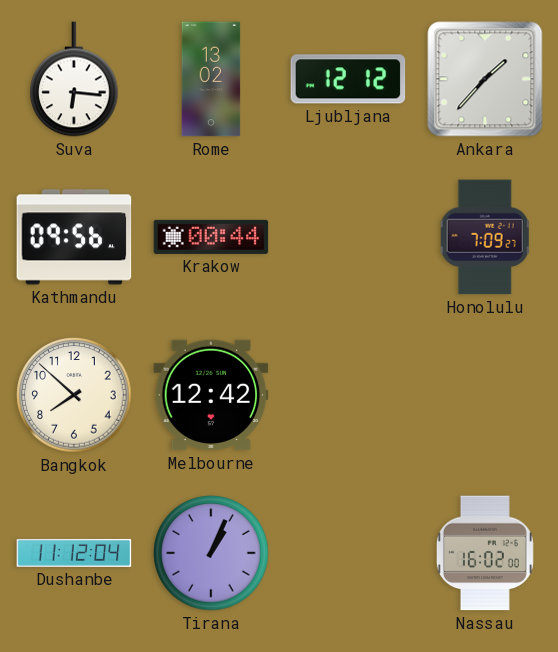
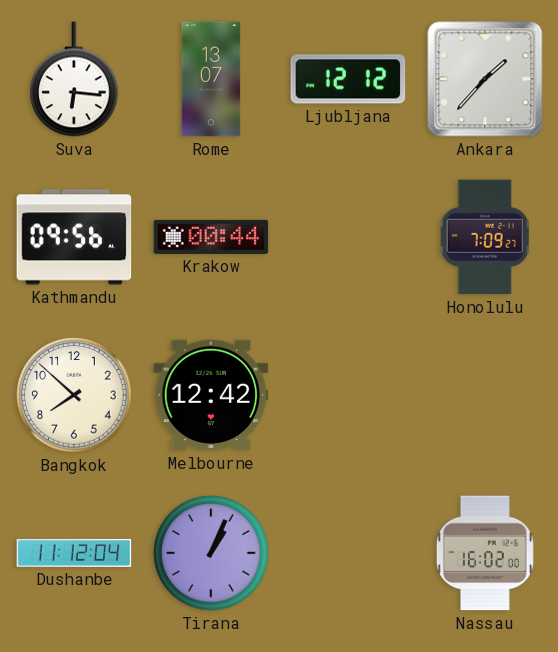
Rome: 13:02 -> 13:07
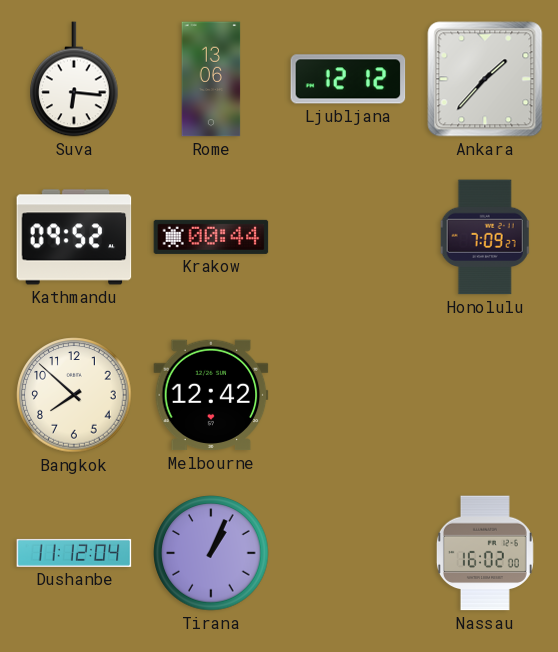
Rome: 13:07 -> 13:06
Kathmandu: 09:56 -> 09:52
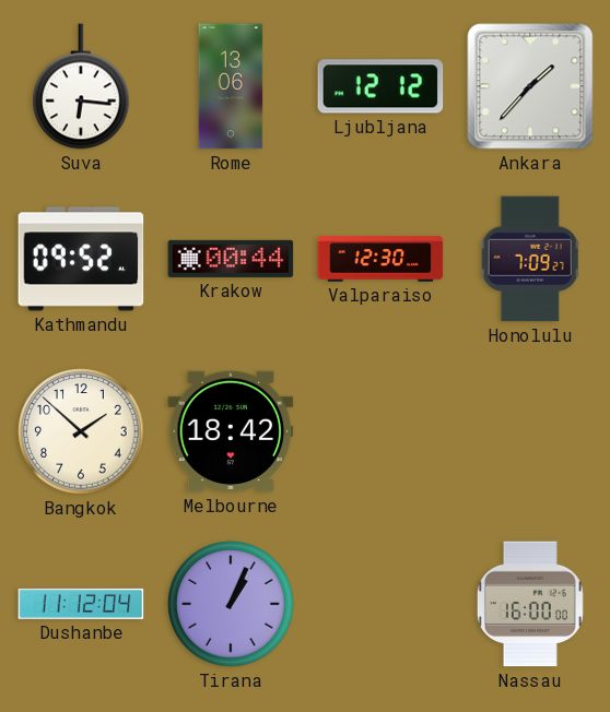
Valparaiso: none -> 12:30
Bangkok: 7:52 -> 1:52
Melbourne: 12:42 -> 18:42
Nassau: 16:02 -> 16:00
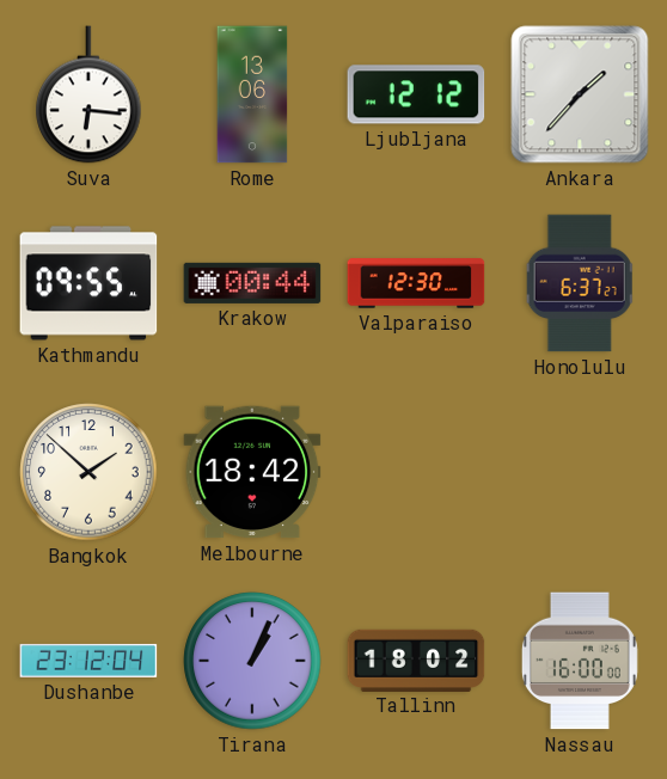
Kathmandu: 09:52 -> 09:55
Honolulu: 7:09 -> 6:37
Dushanbe: 11:12 -> 23:12
Tallinn: none -> 18:02
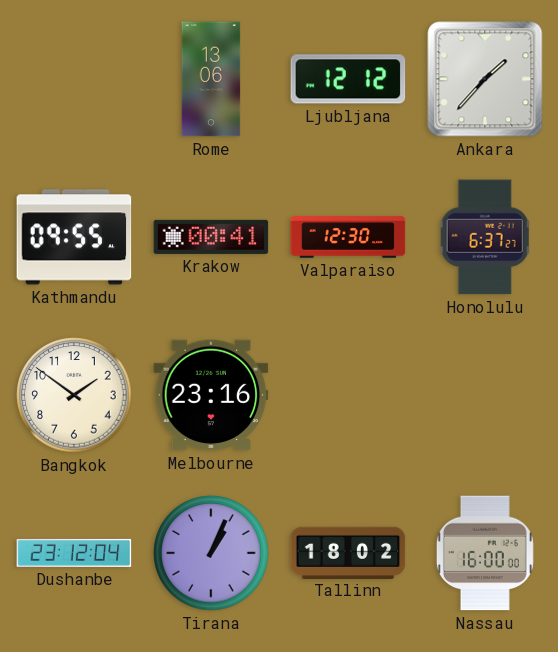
Suva: 6:16 -> none
Krakow: 00:44 -> 00:41
Bangkok: 1:52 -> 1:51
Melbourne: 18:42 -> 23:16
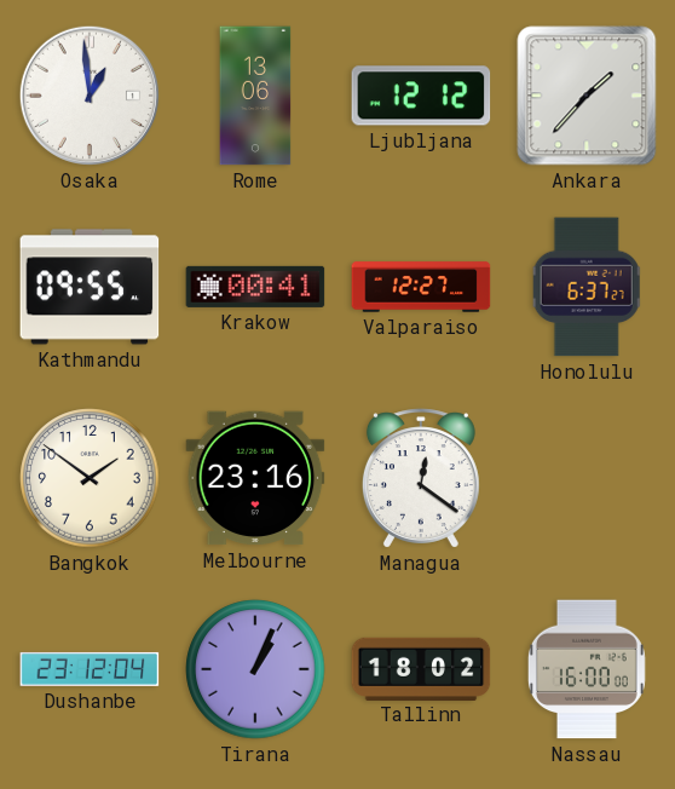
Osaka: none -> 12:59
Valparaiso: 12:30 -> 12:27
Managua: none -> 12:21
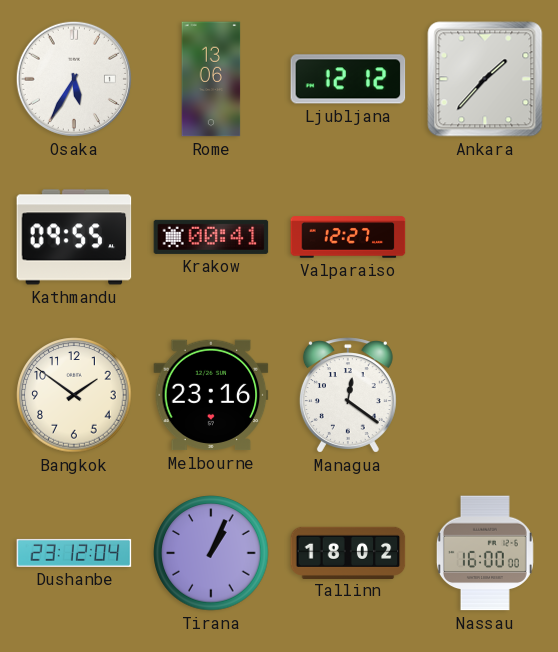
Osaka: 12:59 -> 5:35
Honolulu: 6:37 -> none
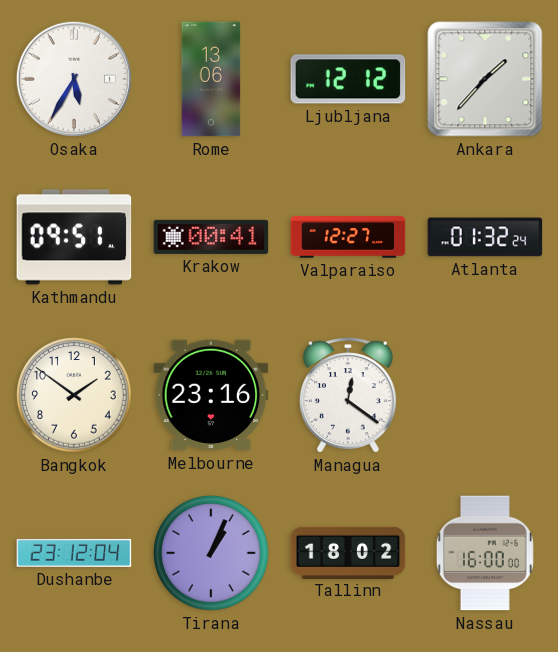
Kathmandu: 09:55 -> 09:51
Atlanta: none -> 01:32
